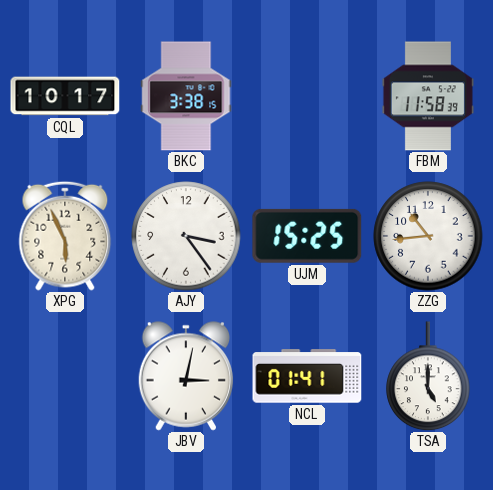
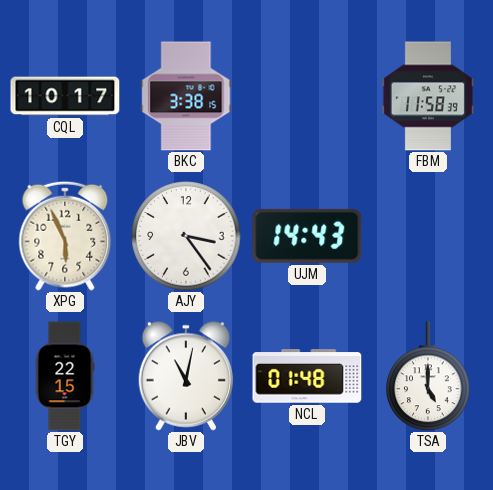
UJM: 15:25 -> 14:43
ZZG: 10:44 -> none
TGY: none -> 22:15
JBV: 3:02 -> 11:02
NCL: 01:41 -> 01:48
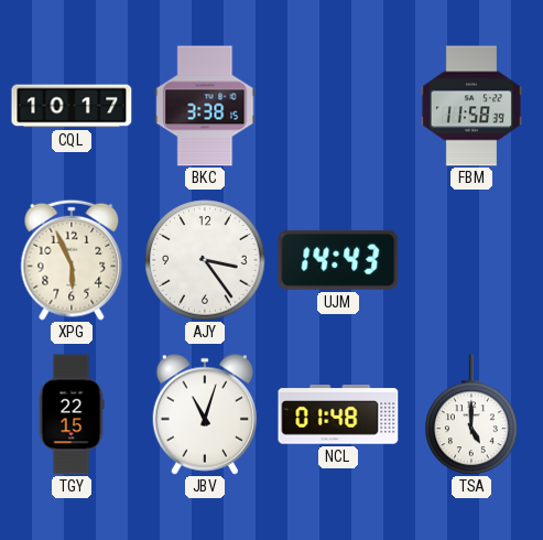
JBV: 11:02 -> 11:03
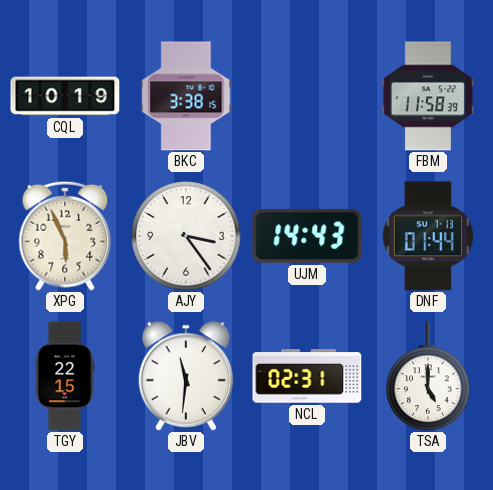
CQL: 10:17 -> 10:19
DNF: none -> 01:44
JBV: 11:03 -> 11:31
NCL: 01:48 -> 02:31
